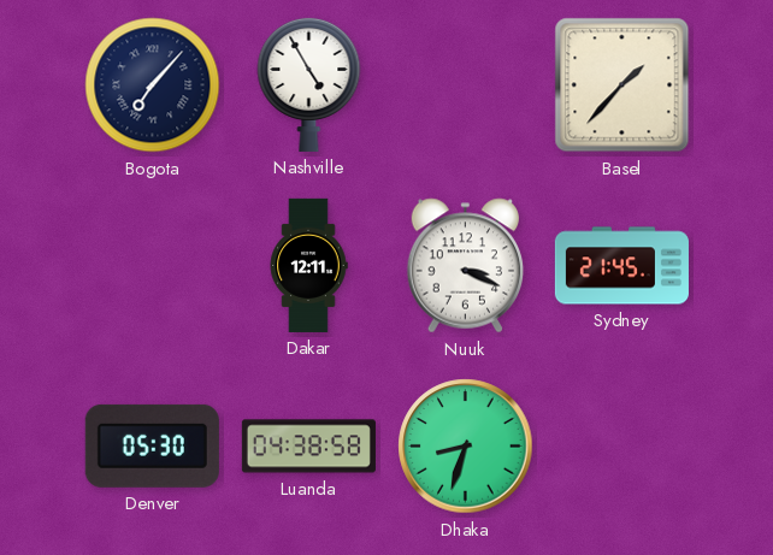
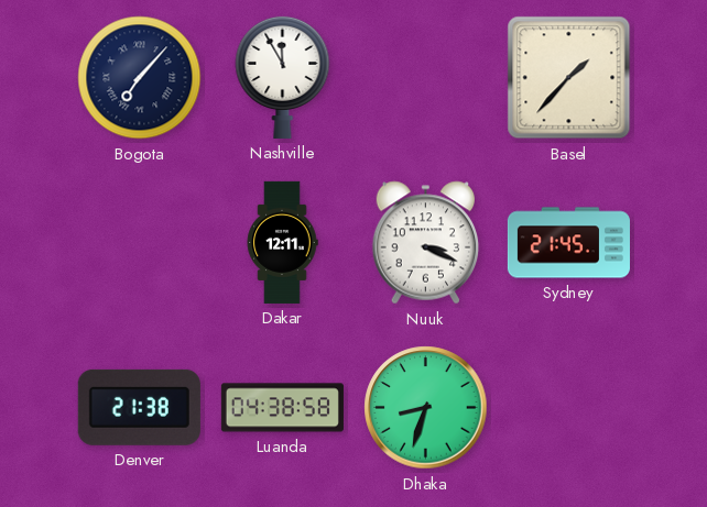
Nashville: 4:55 -> 11:55
Denver: 05:30 -> 21:38
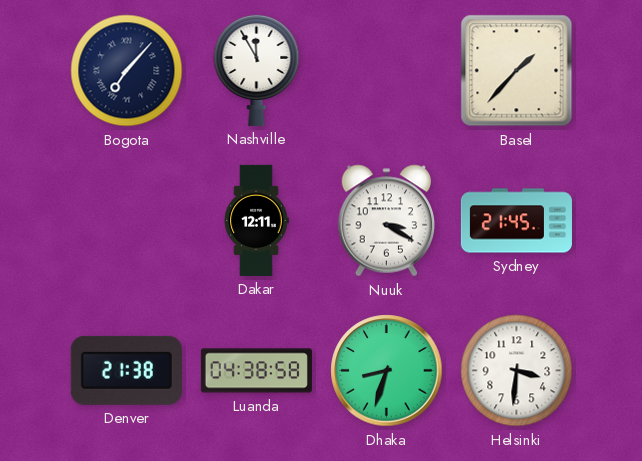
Nuuk: 3:19 -> 3:20
Helsinki: none -> 3:31
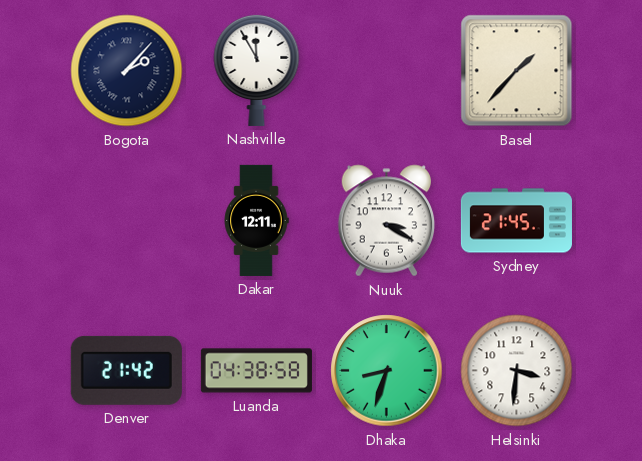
Bogota: 7:07 -> 2:07
Denver: 21:38 -> 21:42
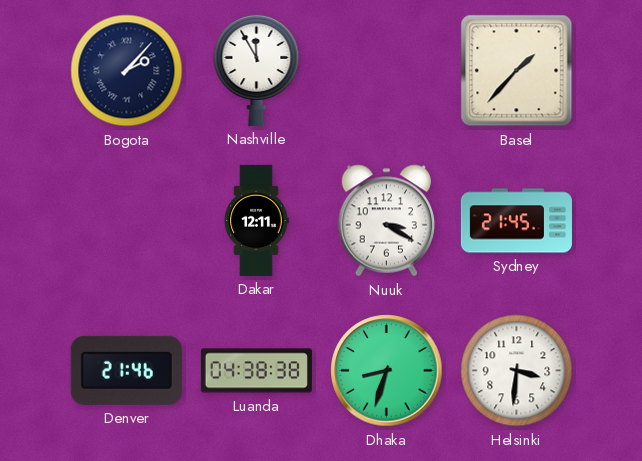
Denver: 21:42 -> 21:46
Luanda: 04:38:58 -> 04:38:38
